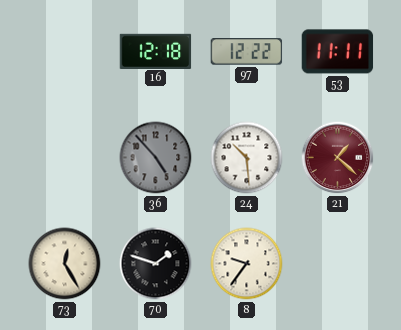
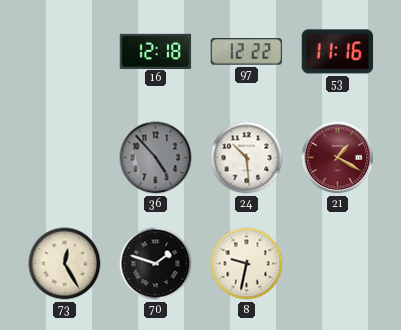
53: 11:11 -> 11:16
21: 1:22 -> 1:20
8: 9:36 -> 9:32
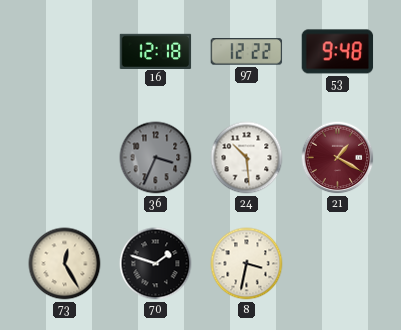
53: 11:16 -> 9:48
36: 4:53 -> 3:34
8: 9:32 -> 3:32
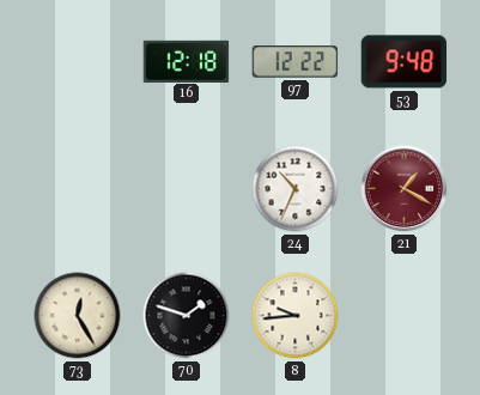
36: 3:34 -> none
24: 10:29 -> 10:34
8: 3:32 -> 9:44
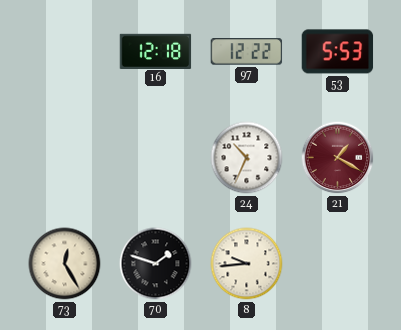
53: 9:48 -> 5:53
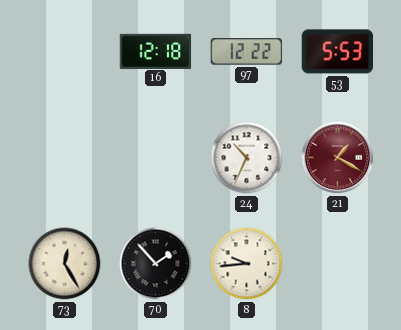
70: 1:48 -> 1:53
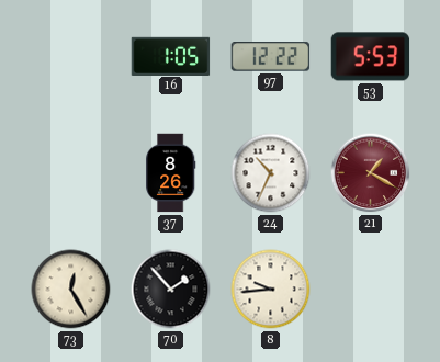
16: 12:18 -> 1:05
37: none -> 8:26
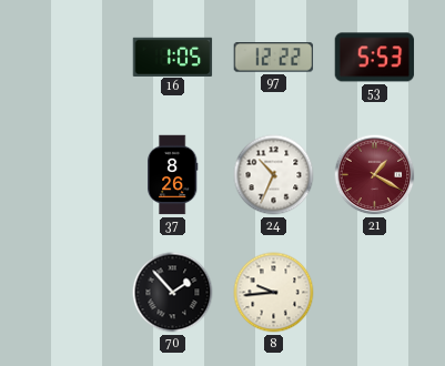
73: 12:25 -> none
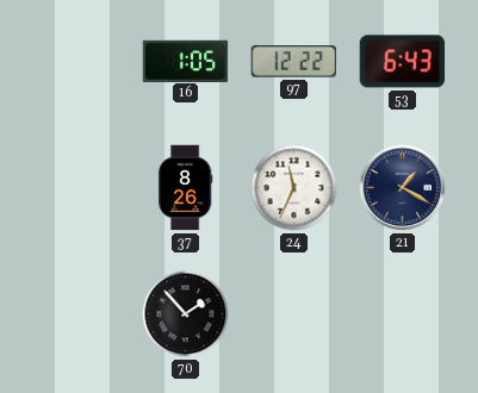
53: 5:53 -> 6:43
24: 10:34 -> 11:34
21 dial: burgundy -> navy
8: 9:44 -> none
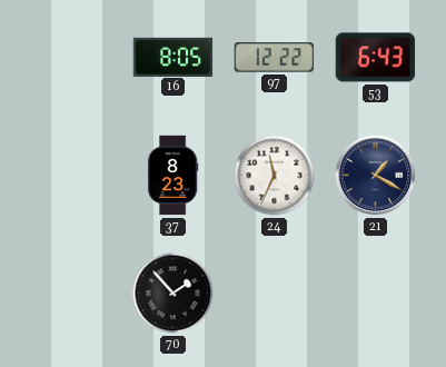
16: 1:05 -> 8:05
37: 8:26 -> 8:23
